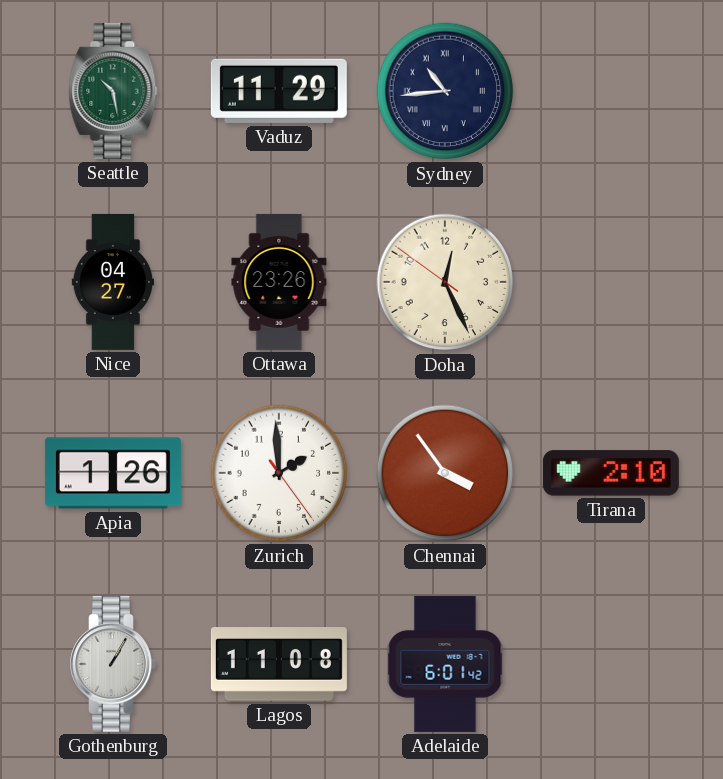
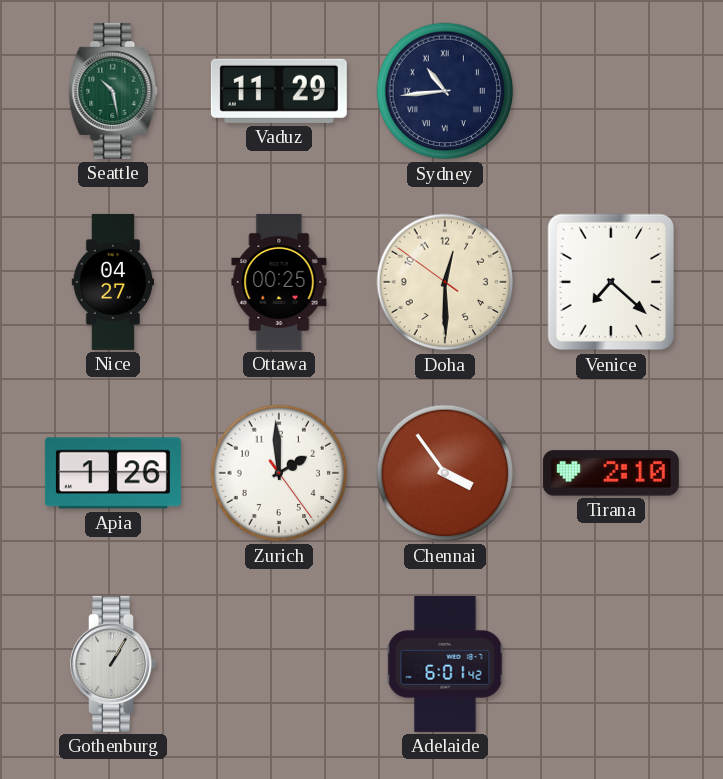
Ottawa: 23:26 -> 00:25
Doha: 12:25 -> 12:29
Venice: none -> 7:22
Lagos: 11:08 -> none
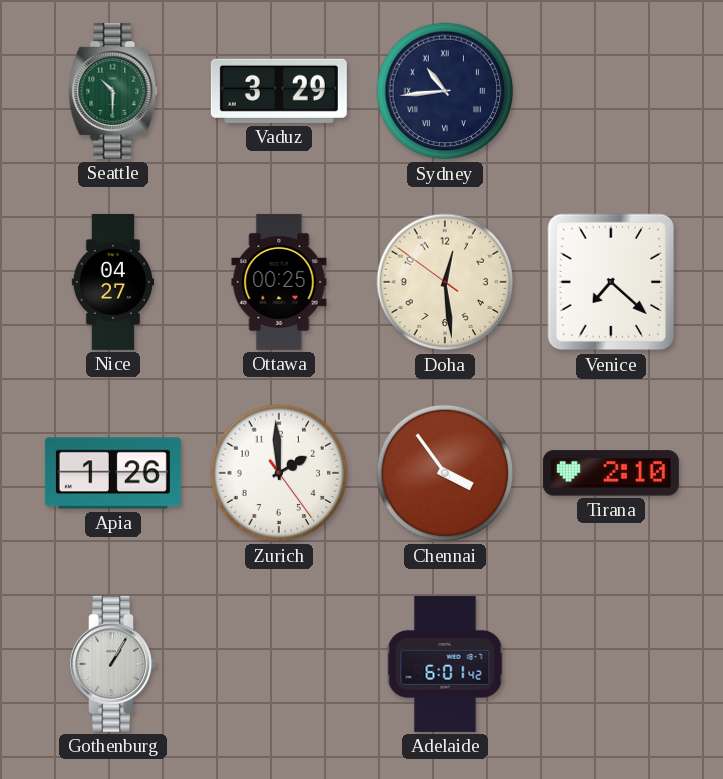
Seattle: 10:28 -> 10:30
Vaduz: 11:29 -> 3:29
Doha: 12:29 -> 12:28
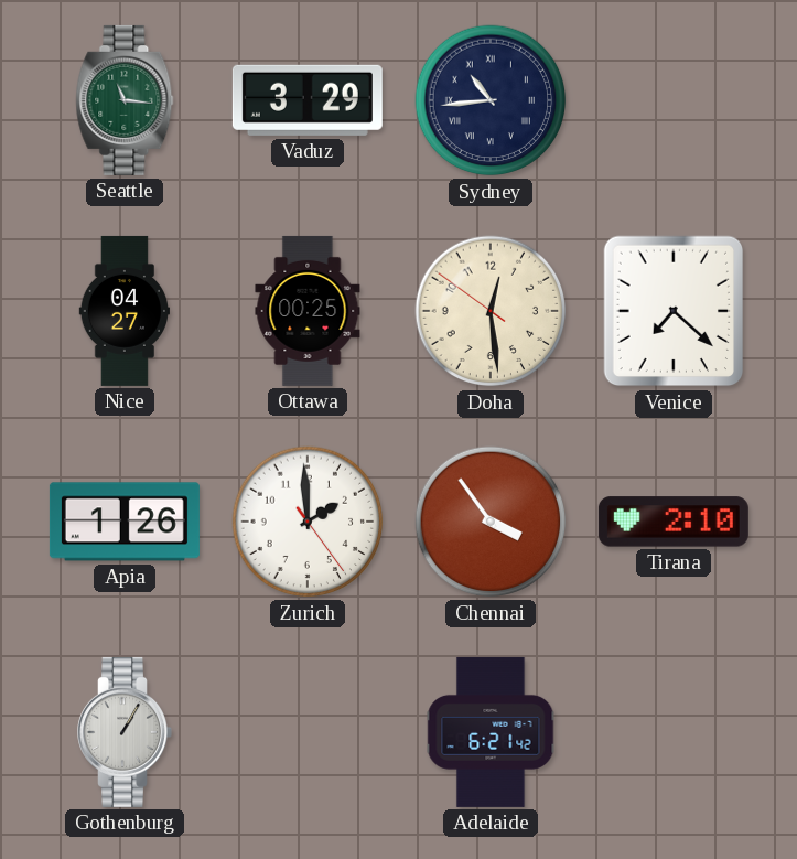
Seattle: 10:30 -> 11:16
Adelaide: 6:01 -> 6:21
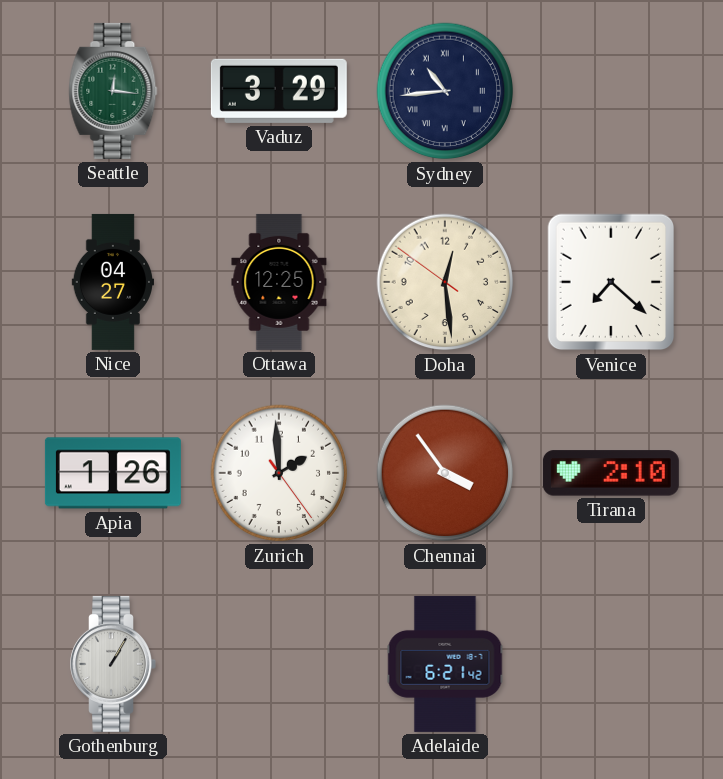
Seattle: 11:16 -> 12:16
Ottawa: 00:25 -> 12:25
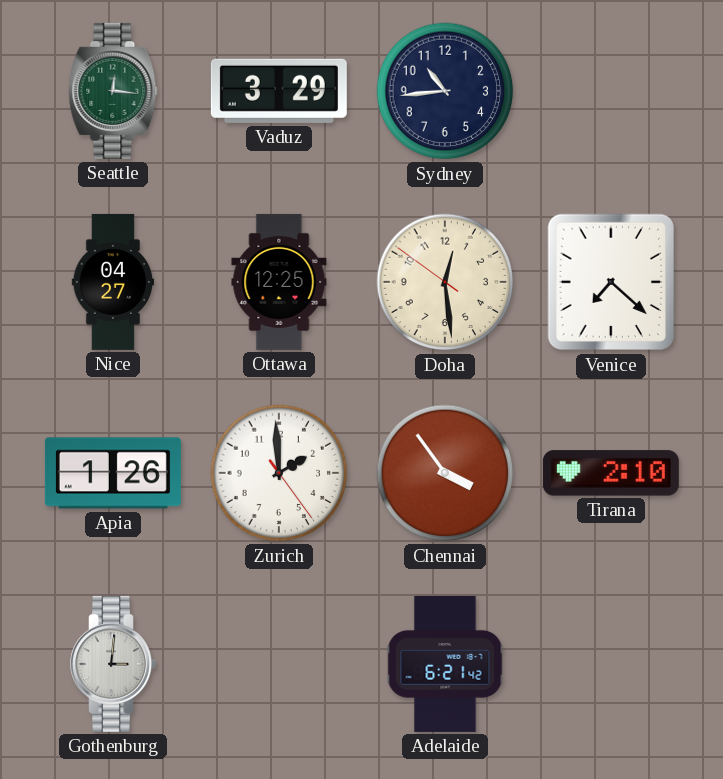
Sydney numerals: Roman -> Arabic
Gothenburg: 1:05 -> 3:01
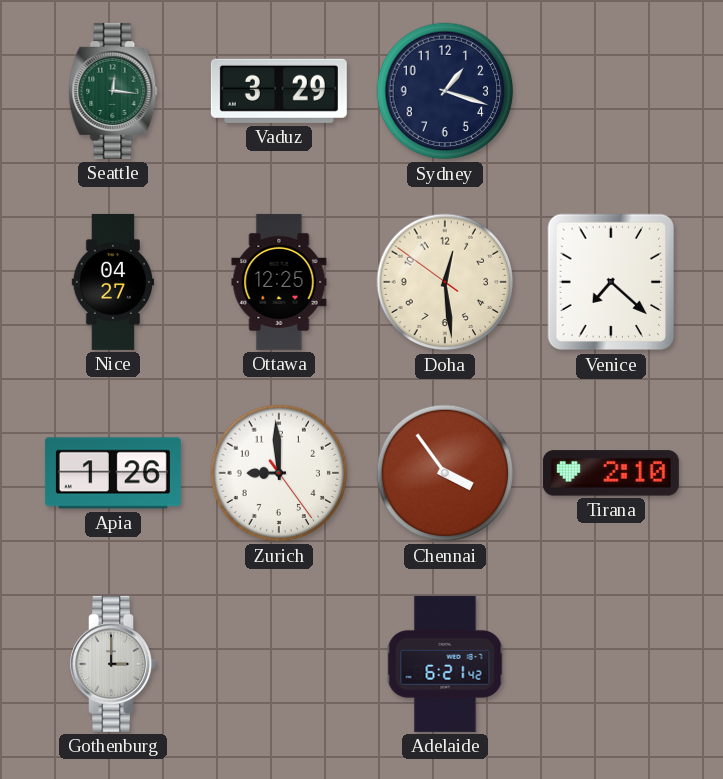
Sydney: 10:44 -> 1:18
Zurich: 1:59 -> 8:59
Gothenburg: 3:01 -> 3:00
